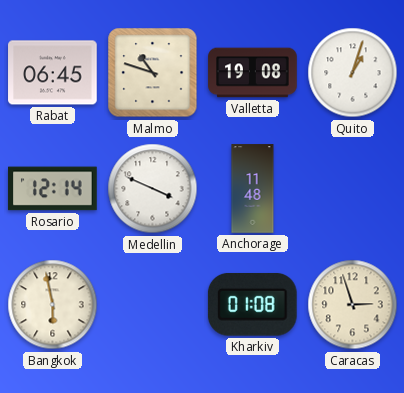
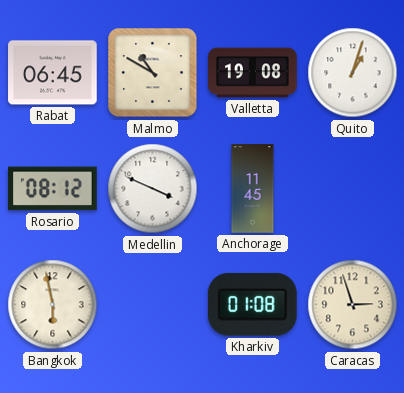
Malmo: 10:48 -> 10:50
Rosario: 12:14 -> 08:12
Anchorage: 11:48 -> 11:45
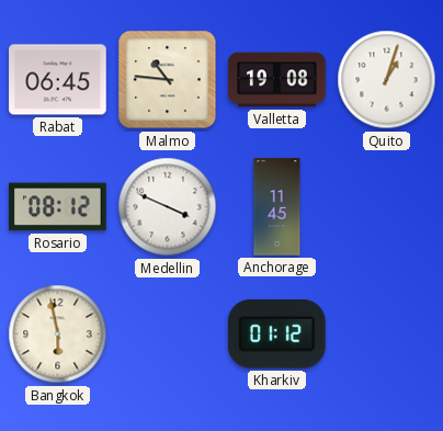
Malmo: 10:50 -> 10:46
Kharkiv: 01:08 -> 01:12
Caracas: 2:57 -> none
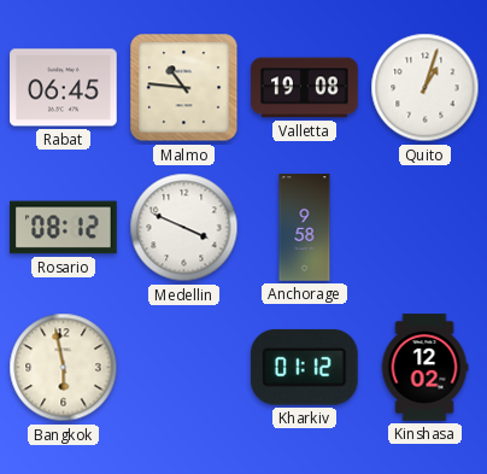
Anchorage: 11:45 -> 9:58
Kinshasa: none -> 12:02
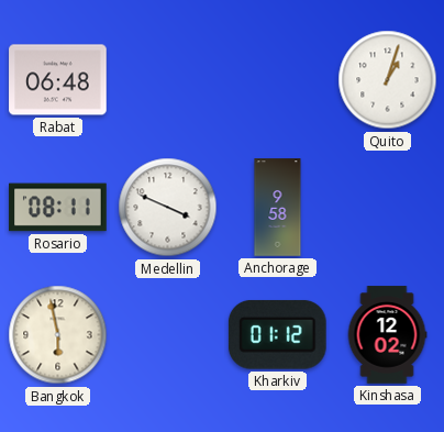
Rabat: 06:45 -> 06:48
Malmo: 10:46 -> none
Valletta: 19:08 -> none
Rosario: 08:12 -> 08:11
